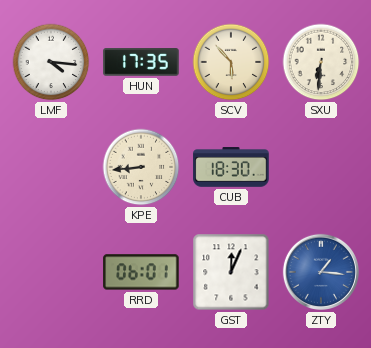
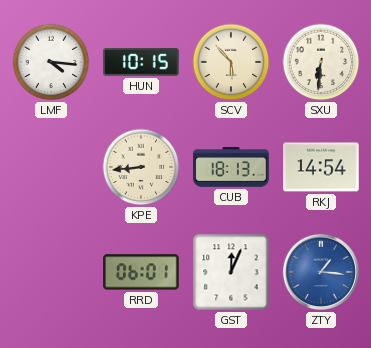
HUN: 17:35 -> 10:15
CUB: 18:30 -> 18:13
RKJ: none -> 14:54
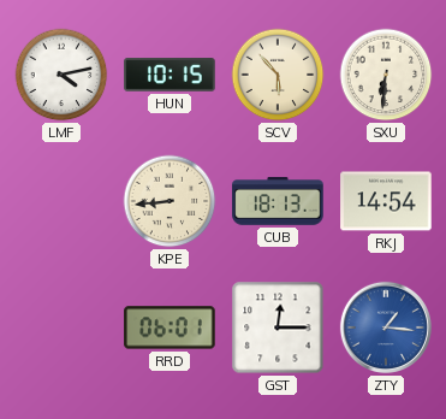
LMF: 4:16 -> 4:13
GST: 12:04 -> 12:15
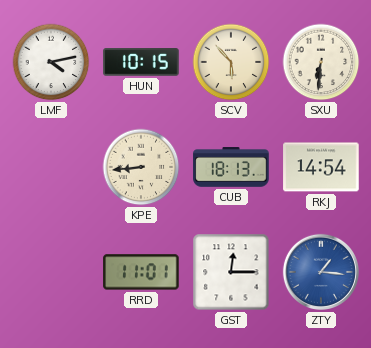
RRD: 06:01 -> 11:01
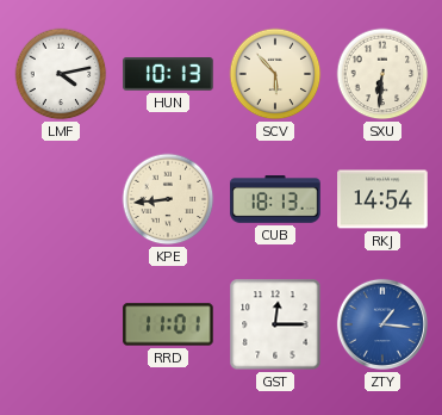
HUN: 10:15 -> 10:13
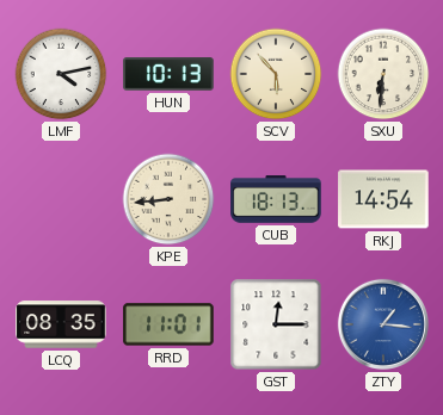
LCQ: none -> 08:35
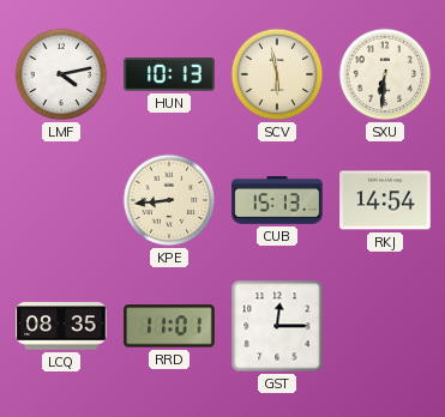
SCV: 5:53 -> 5:58
CUB: 18:13 -> 15:13
ZTY: 1:16 -> none
